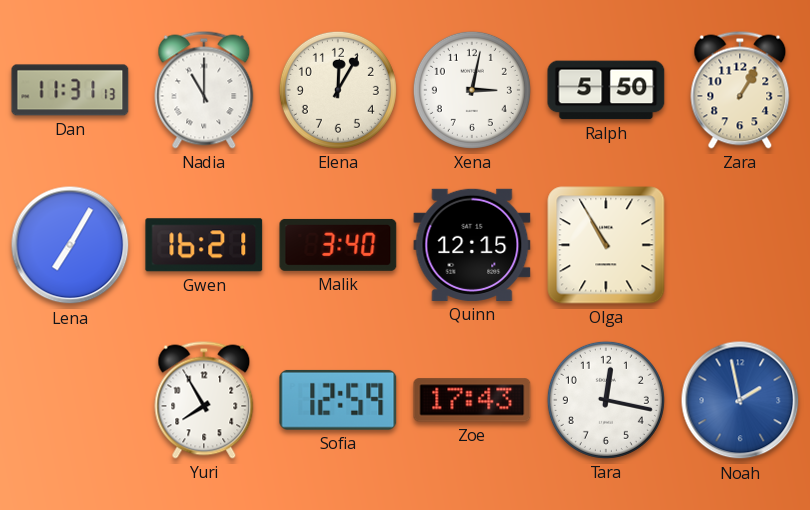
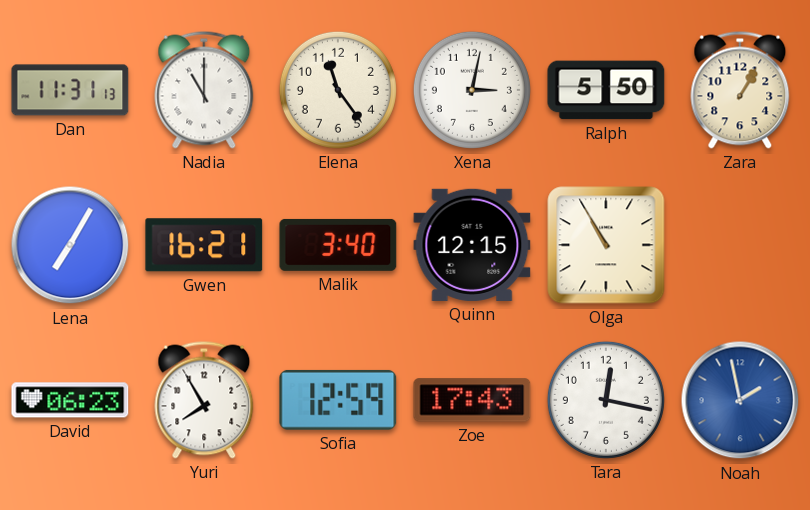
Elena: 12:05 -> 11:24
David: none -> 06:23
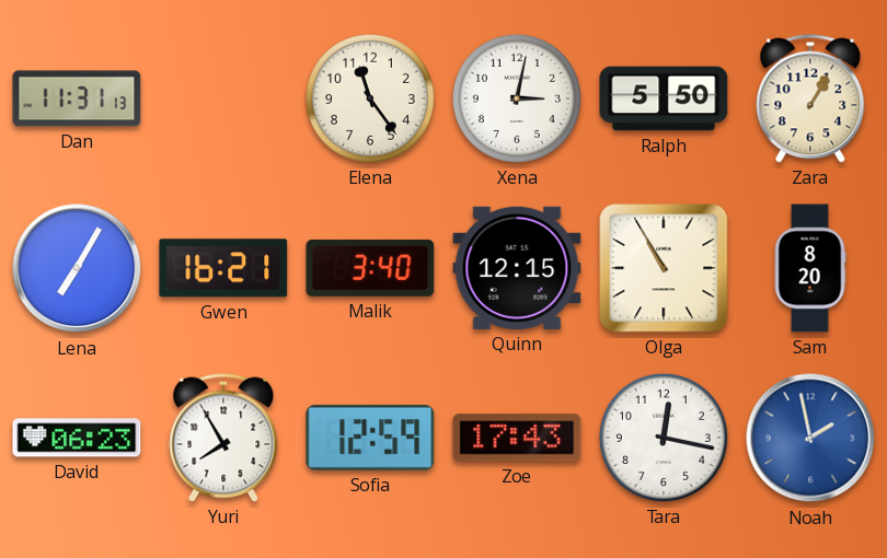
Nadia: 11:00 -> none
Sam: none -> 8:20
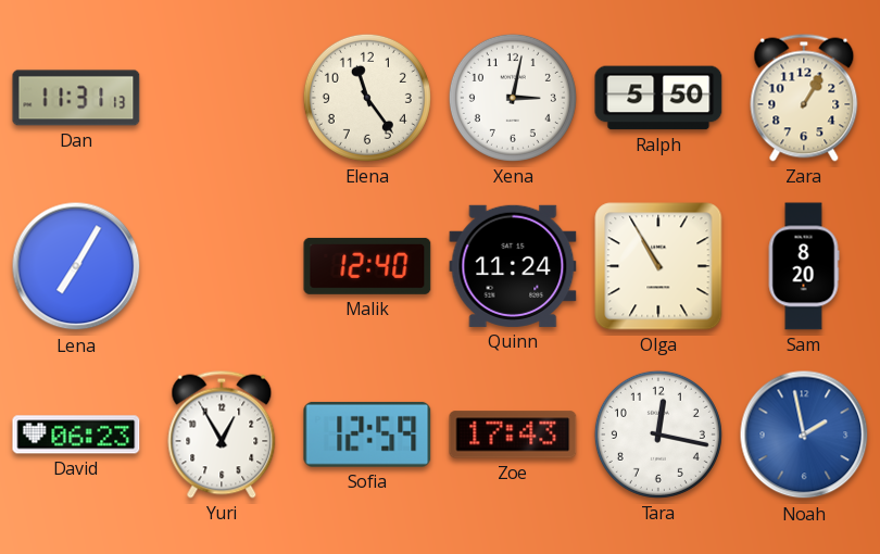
Gwen: 16:21 -> none
Malik: 3:40 -> 12:40
Quinn: 12:15 -> 11:24
Yuri: 7:55 -> 12:55
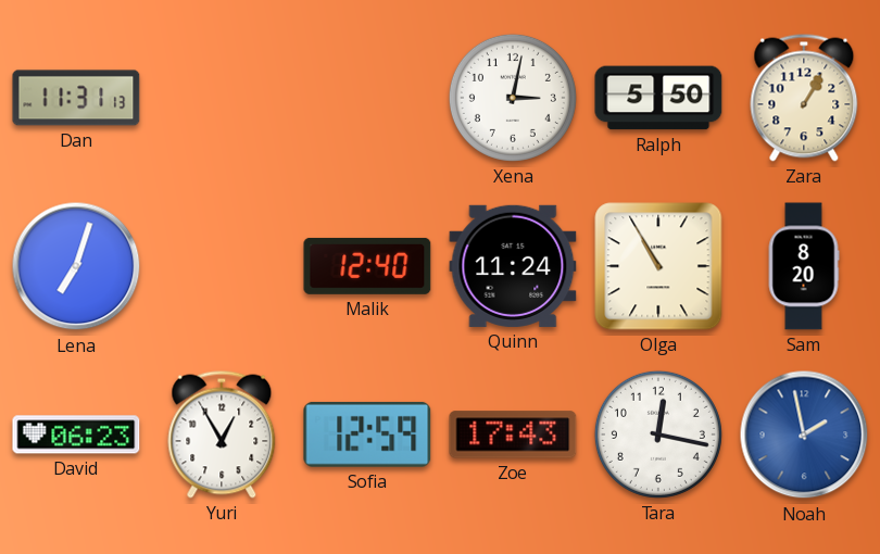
Elena: 11:24 -> none
Lena: 7:05 -> 7:03
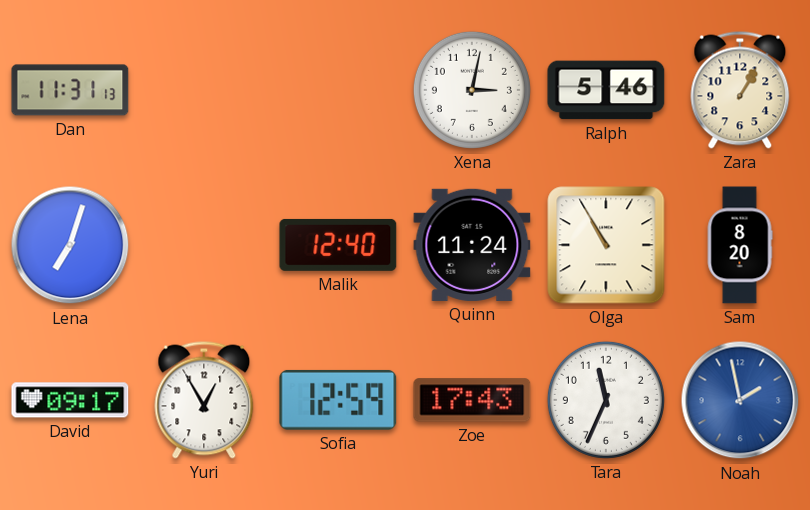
Ralph: 5:50 -> 5:46
David: 06:23 -> 09:17
Tara: 12:17 -> 11:34
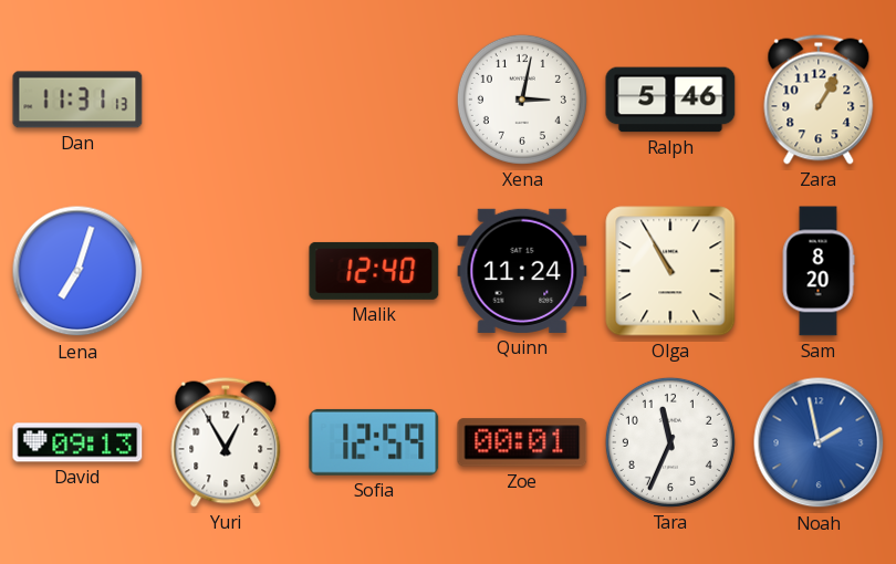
David: 09:17 -> 09:13
Zoe: 17:43 -> 00:01
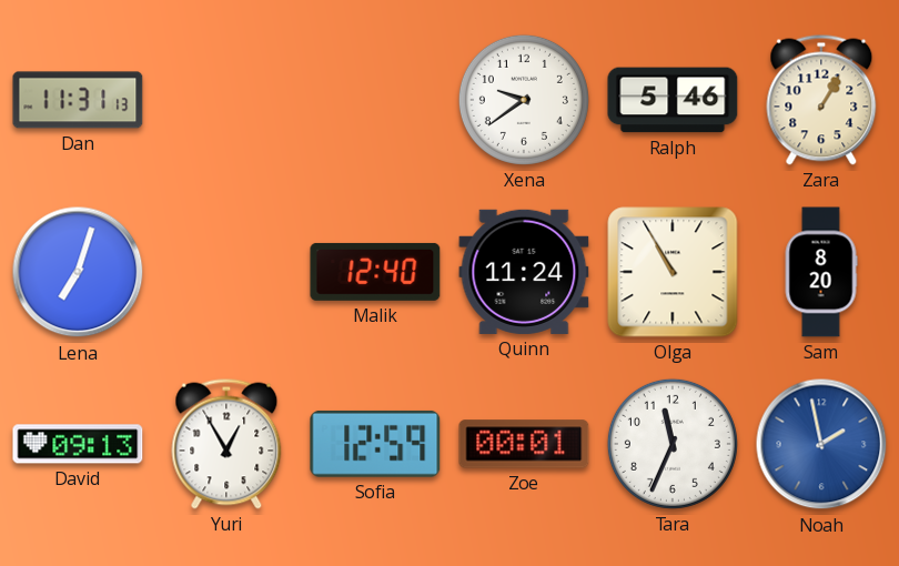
Xena: 3:02 -> 9:39
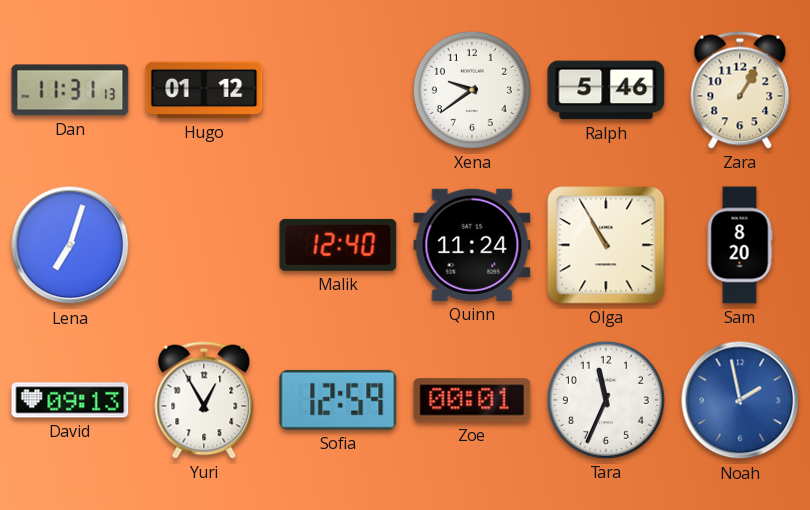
Hugo: none -> 01:12
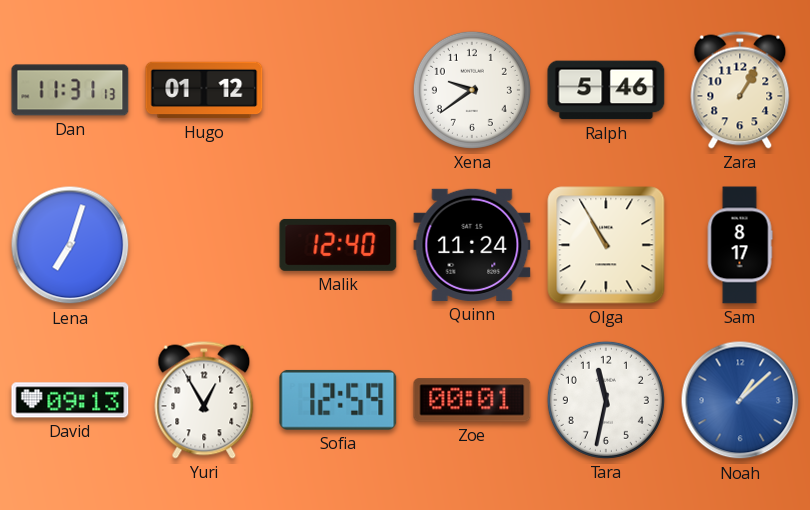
Sam: 8:20 -> 8:17
Tara: 11:34 -> 11:32
Noah: 1:58 -> 1:08
